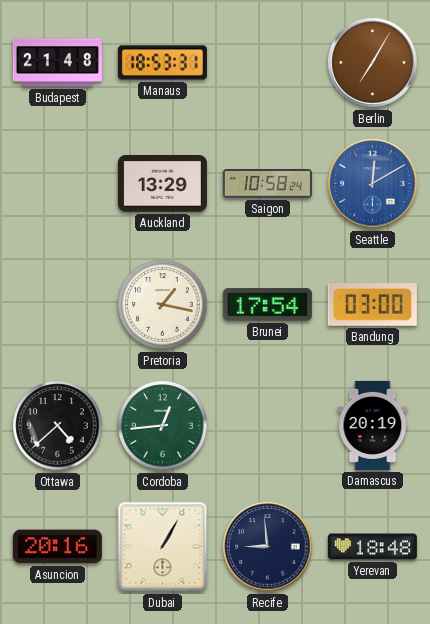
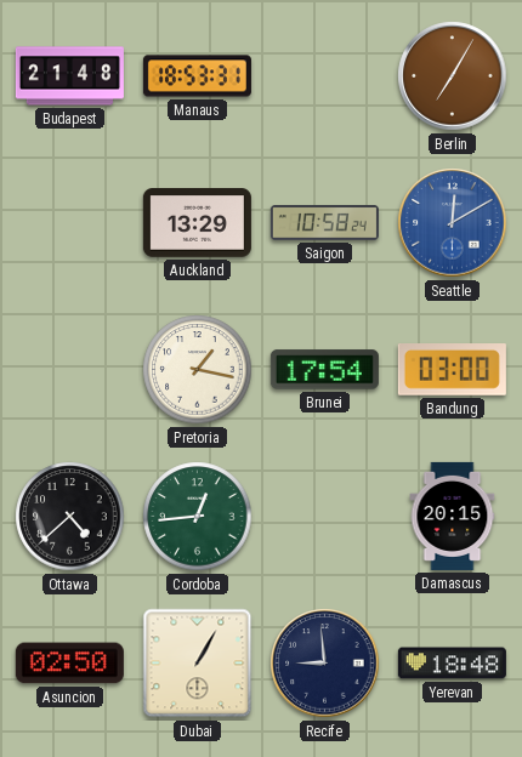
Damascus: 20:19 -> 20:15
Asuncion: 20:16 -> 02:50
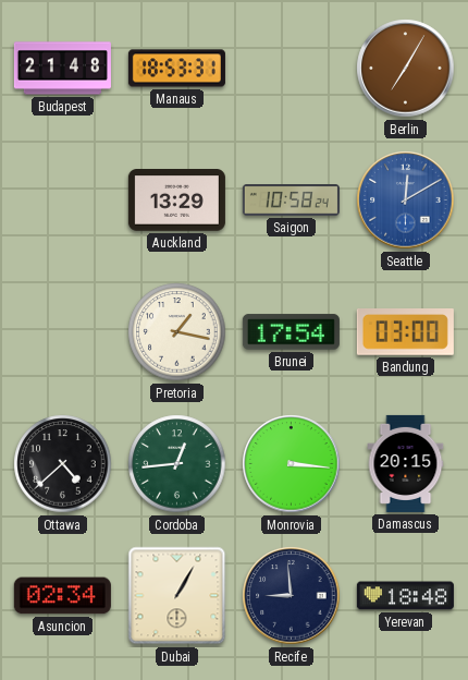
Monrovia: none -> 3:16
Asuncion: 02:50 -> 02:34
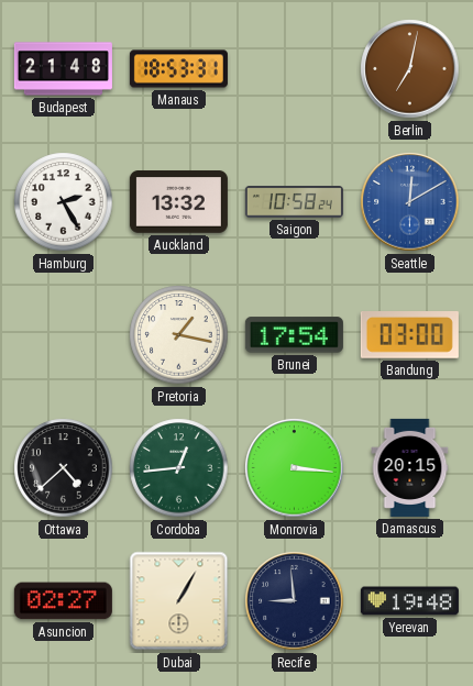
Berlin: 7:05 -> 7:02
Hamburg: none -> 2:25
Auckland: 13:29 -> 13:32
Asuncion: 02:34 -> 02:27
Yerevan: 18:48 -> 19:48
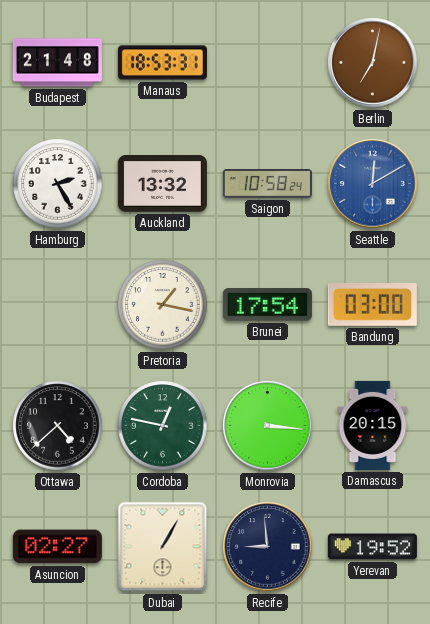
Cordoba: 12:44 -> 12:47
Yerevan: 19:48 -> 19:52
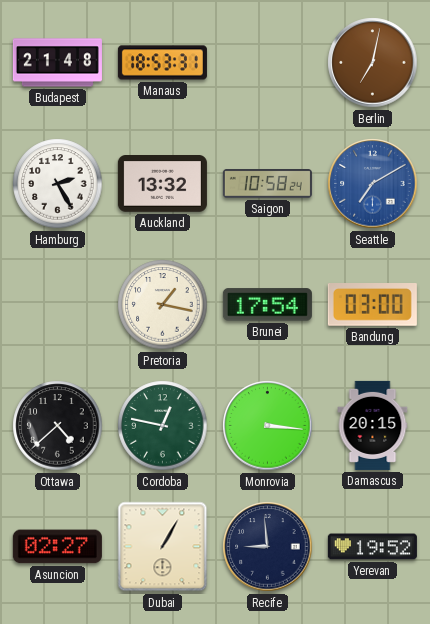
Seattle: 12:10 -> 7:10
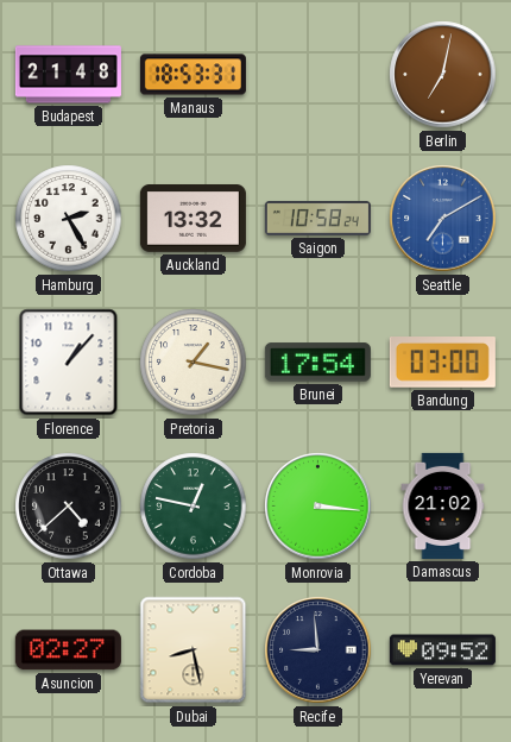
Florence: none -> 1:07
Damascus: 20:15 -> 21:02
Dubai: 1:05 -> 8:28
Yerevan: 19:52 -> 09:52
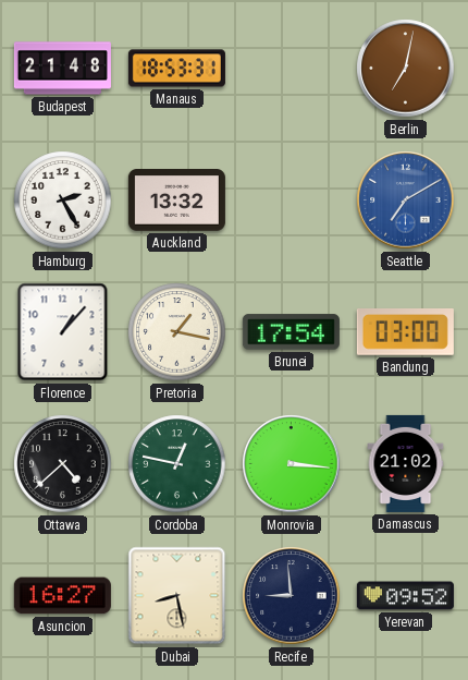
Saigon: 10:58 -> none
Asuncion: 02:27 -> 16:27
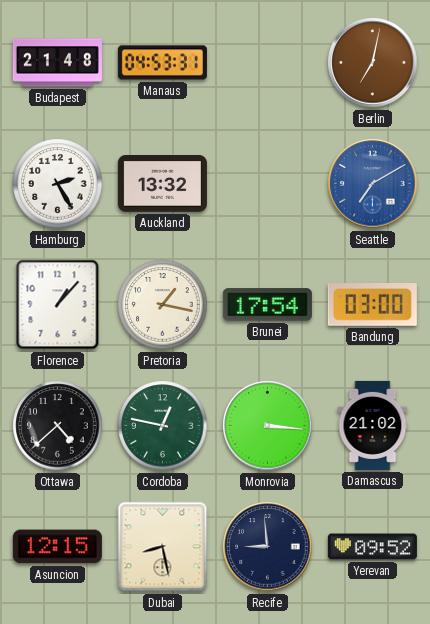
Manaus: 18:53 -> 04:53
Asuncion: 16:27 -> 12:15
